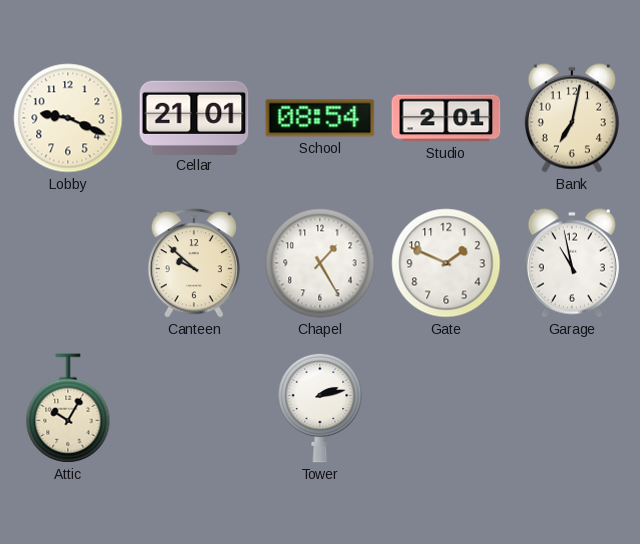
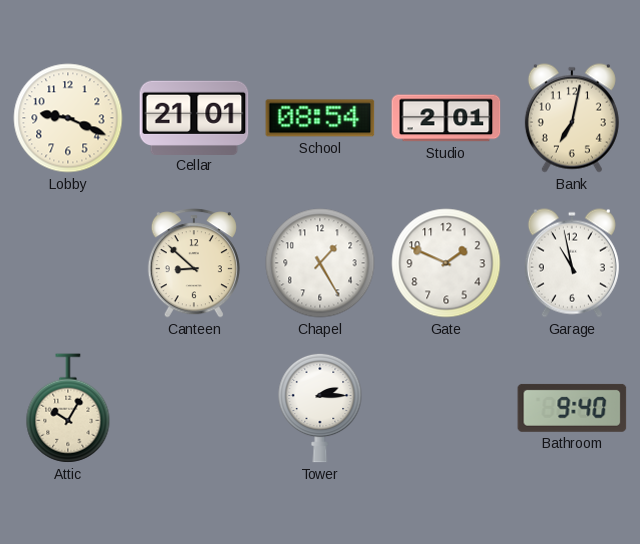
Canteen: 9:52 -> 8:52
Tower: 2:13 -> 2:15
Bathroom: none -> 9:40
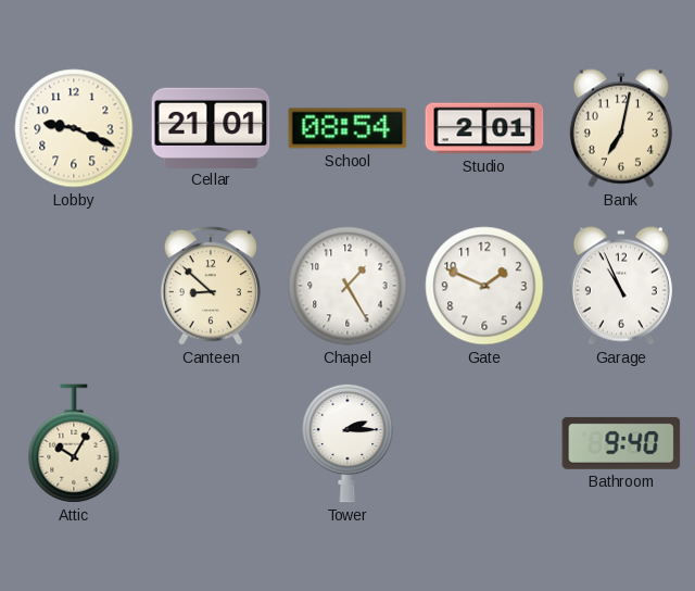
Garage: 10:58 -> 10:56
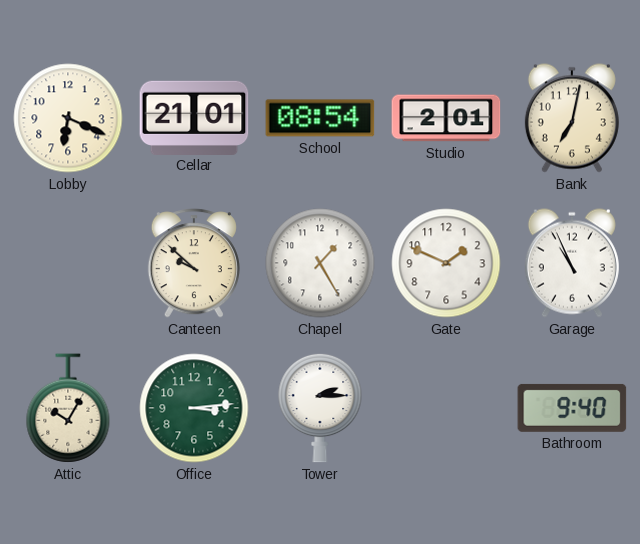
Lobby: 9:19 -> 6:19
Canteen: 8:52 -> 9:52
Office: none -> 3:14
